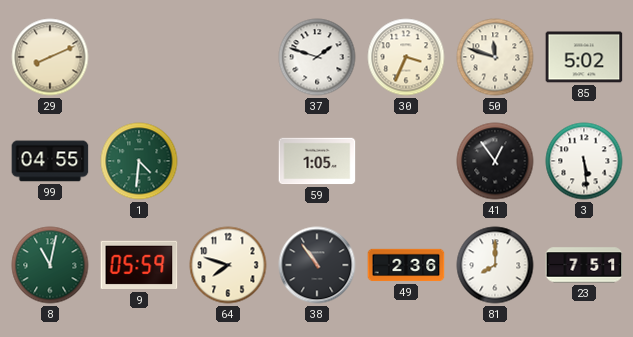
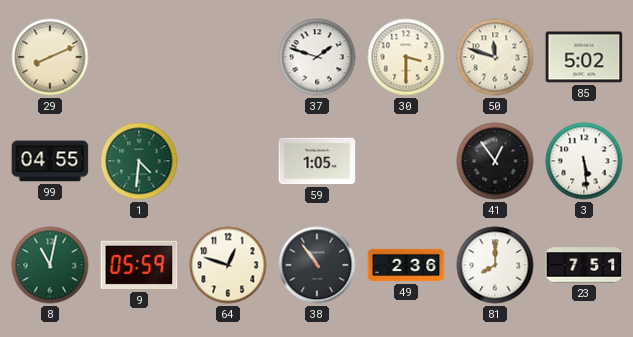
30: 3:34 -> 3:30
64: 7:48 -> 12:48
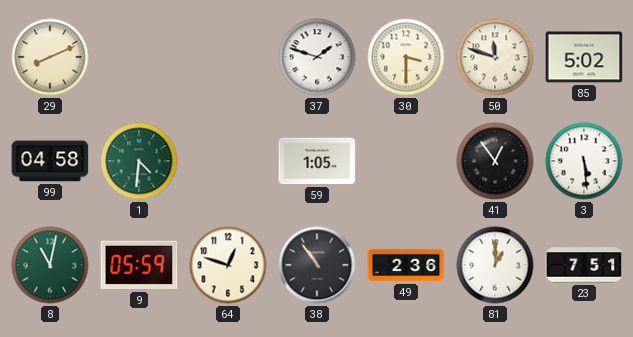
99: 04:55 -> 04:58
81: 8:00 -> 1:00
